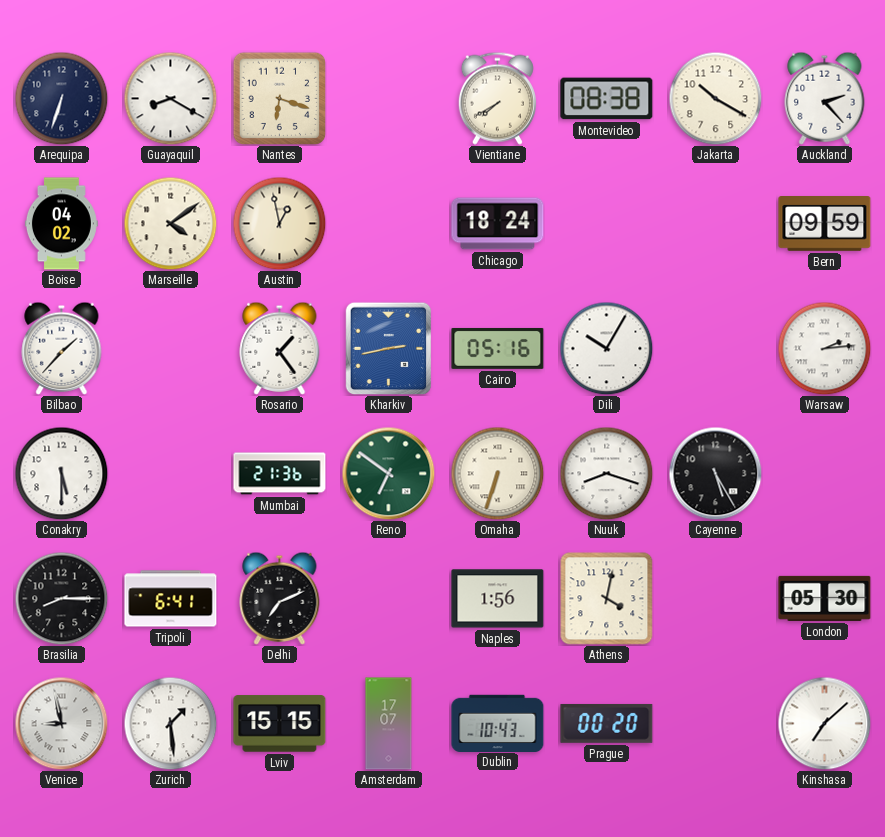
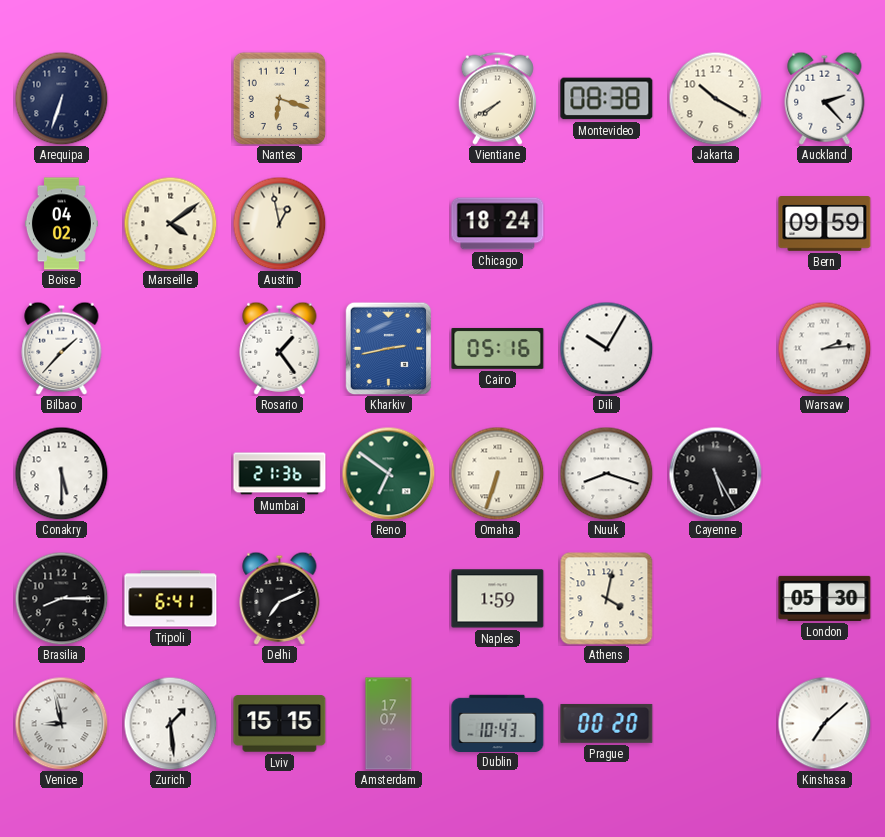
Guayaquil: 8:20 -> none
Naples: 1:56 -> 1:59
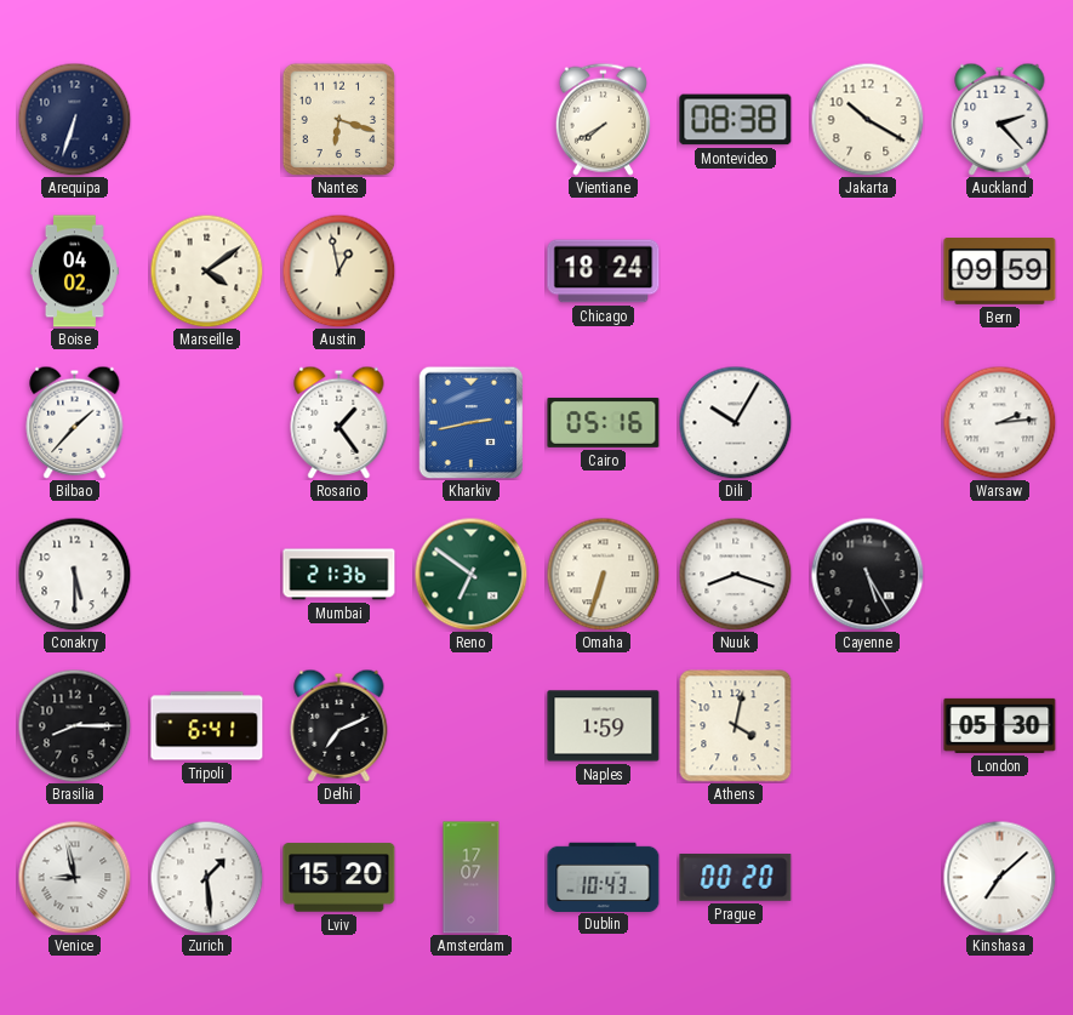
Lviv: 15:15 -> 15:20
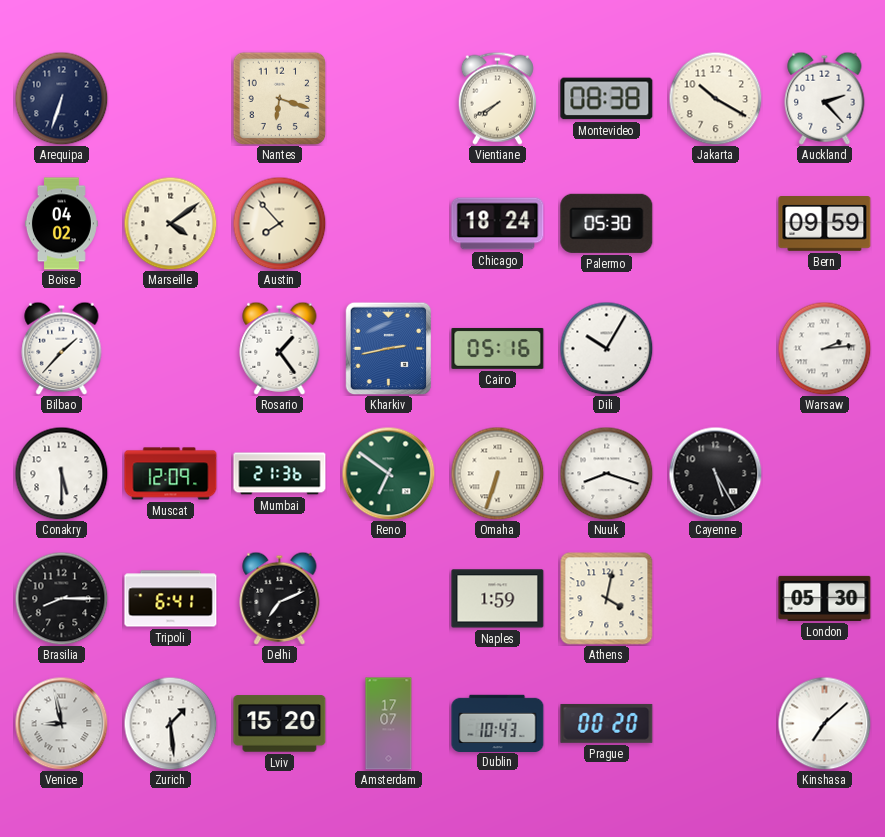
Austin: 12:58 -> 7:53
Palermo: none -> 05:30
Muscat: none -> 12:09
